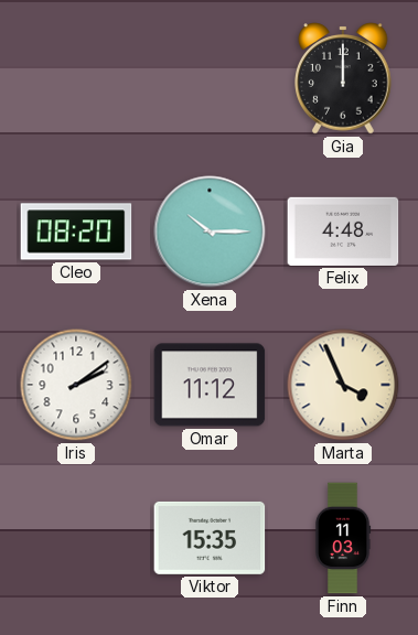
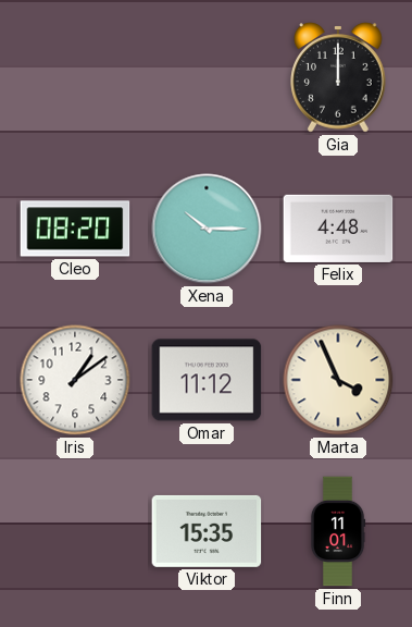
Iris: 2:09 -> 1:09
Finn: 11:03 -> 11:01
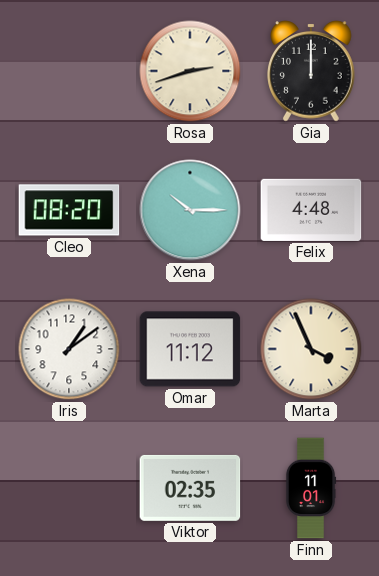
Rosa: none -> 2:42
Viktor: 15:35 -> 02:35
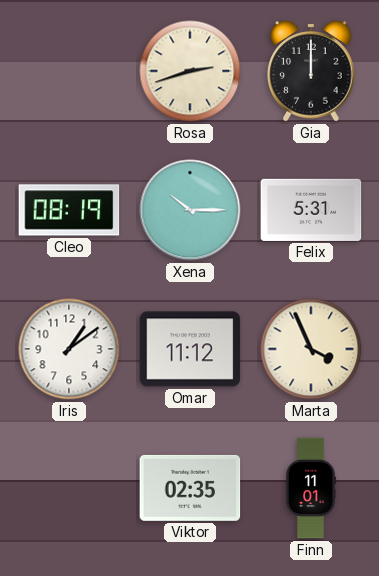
Cleo: 08:20 -> 08:19
Felix: 4:48 -> 5:31
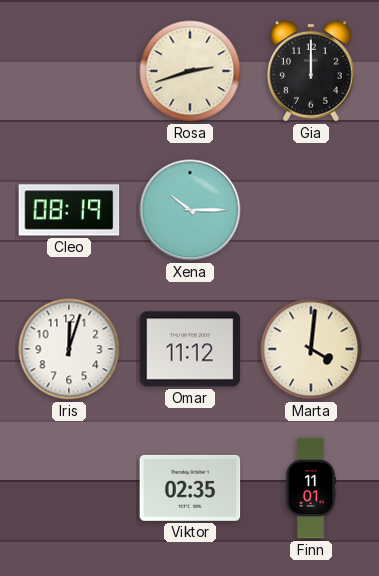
Felix: 5:31 -> none
Iris: 1:09 -> 12:03
Marta: 3:56 -> 4:01
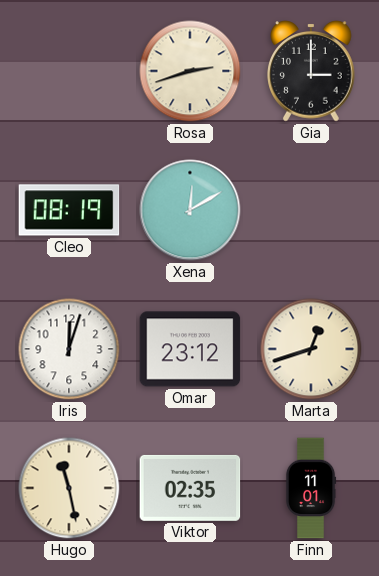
Gia: 12:00 -> 3:00
Xena: 10:15 -> 12:10
Omar: 11:12 -> 23:12
Marta: 4:01 -> 12:42
Hugo: none -> 11:28
